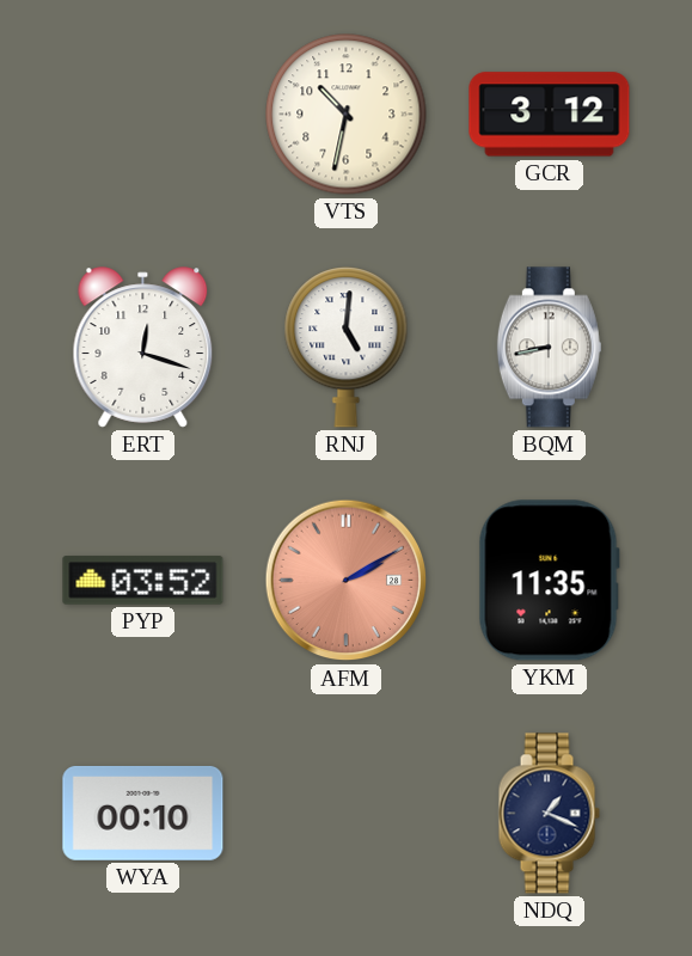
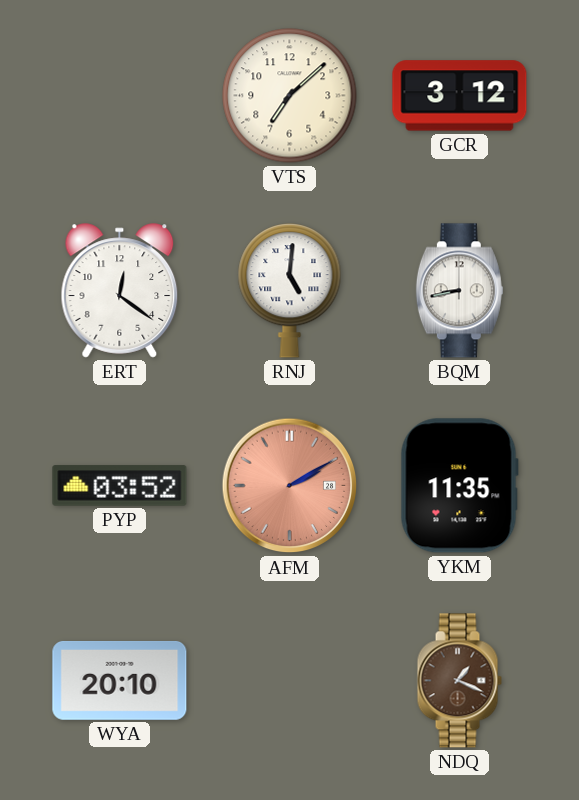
VTS: 10:32 -> 7:08
ERT: 12:18 -> 12:21
WYA: 00:10 -> 20:10
NDQ dial: navy -> brown
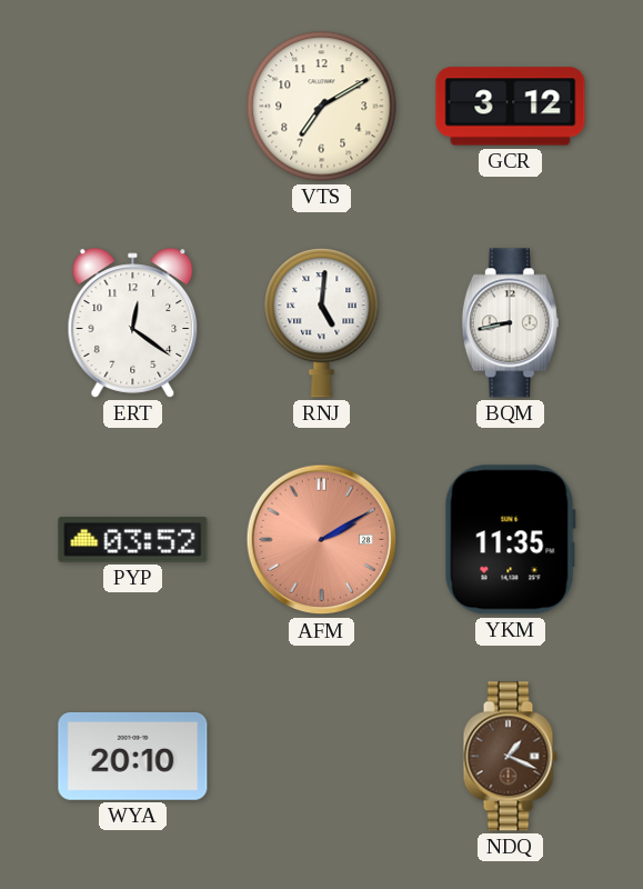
VTS: 7:08 -> 7:10
